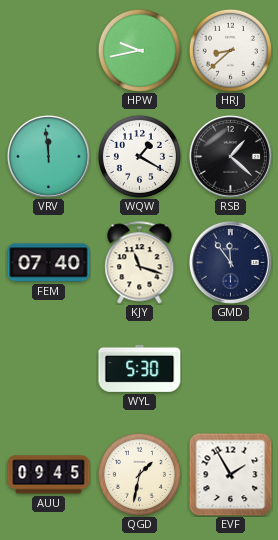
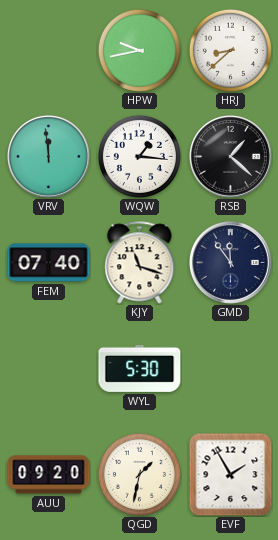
WQW: 1:20 -> 1:16
AUU: 09:45 -> 09:20
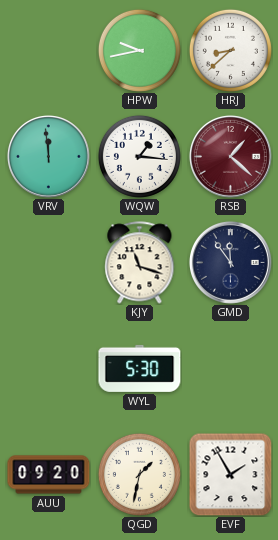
RSB dial: black -> burgundy
FEM: 07:40 -> none
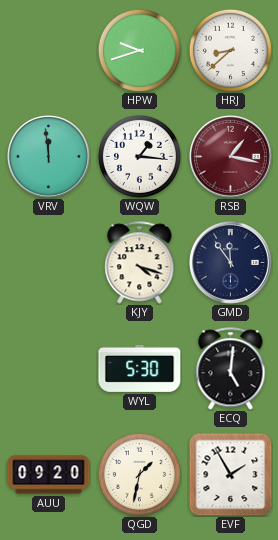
HPW: 9:43 -> 9:42
RSB: 1:22 -> 1:17
KJY: 11:18 -> 4:18
ECQ: none -> 5:01
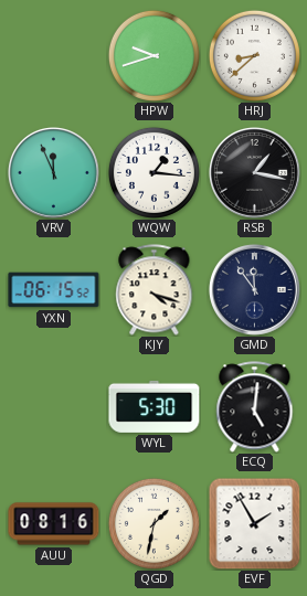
VRV: 11:59 -> 11:56
RSB dial: burgundy -> black
YXN: none -> 06:15
AUU: 09:20 -> 08:16
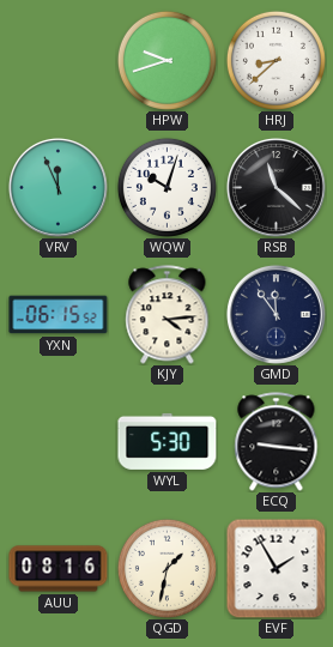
WQW: 1:16 -> 10:03
RSB: 1:17 -> 11:22
KJY: 4:18 -> 4:14
ECQ: 5:01 -> 9:16
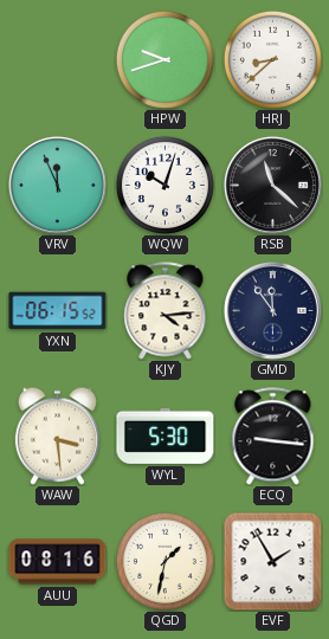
WAW: none -> 3:29
